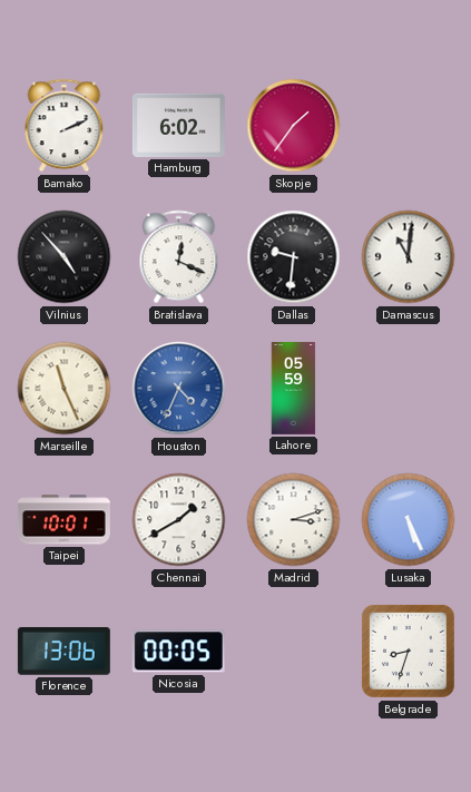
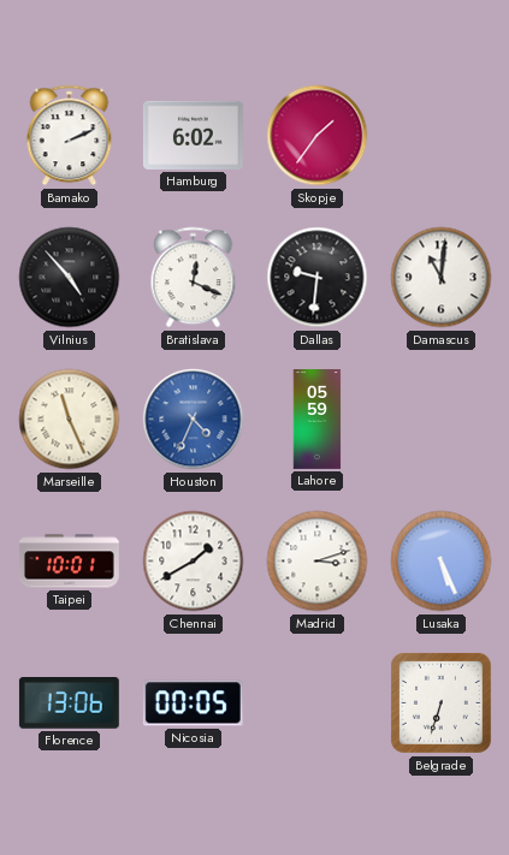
Belgrade: 8:33 -> 6:33
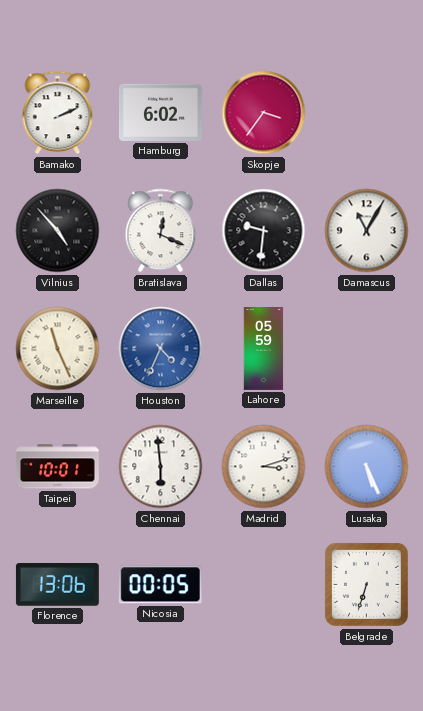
Skopje: 1:36 -> 3:36
Damascus: 11:01 -> 11:05
Chennai: 1:40 -> 5:59
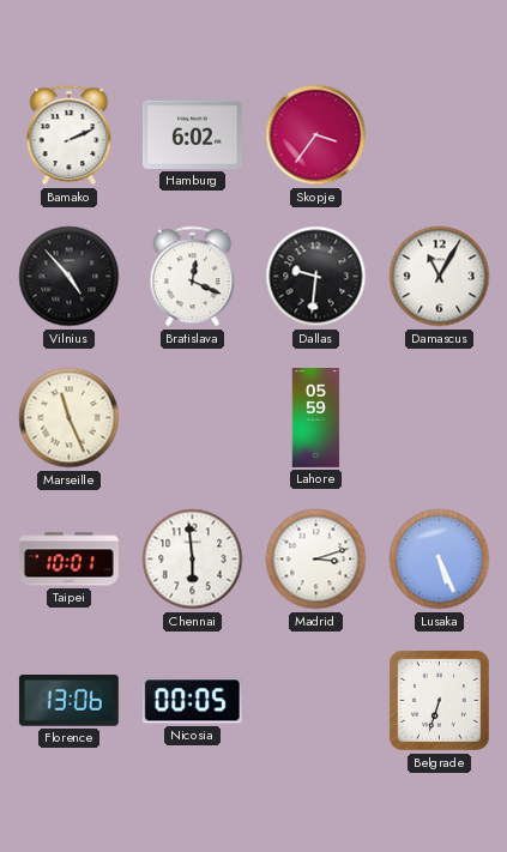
Houston: 4:34 -> none
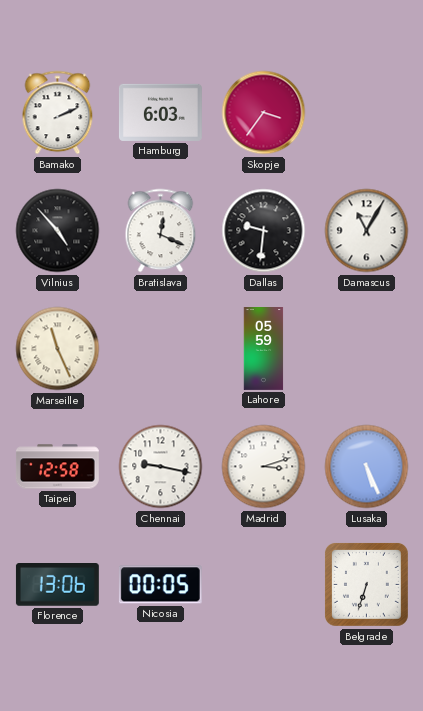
Hamburg: 6:02 -> 6:03
Taipei: 10:01 -> 12:58
Chennai: 5:59 -> 9:17
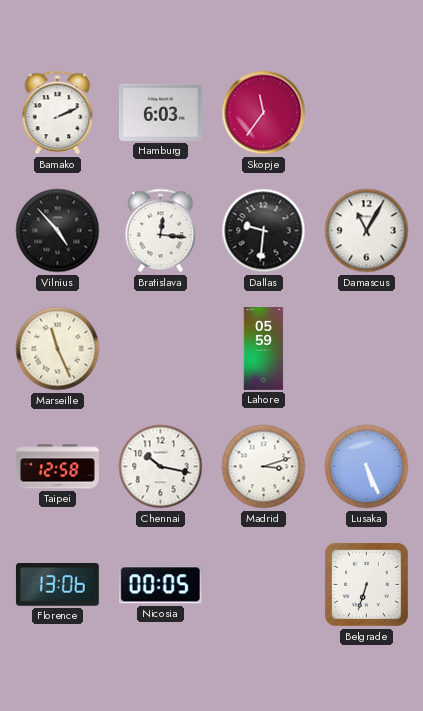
Skopje: 3:36 -> 11:36
Bratislava: 12:19 -> 12:16
Chennai: 9:17 -> 10:17
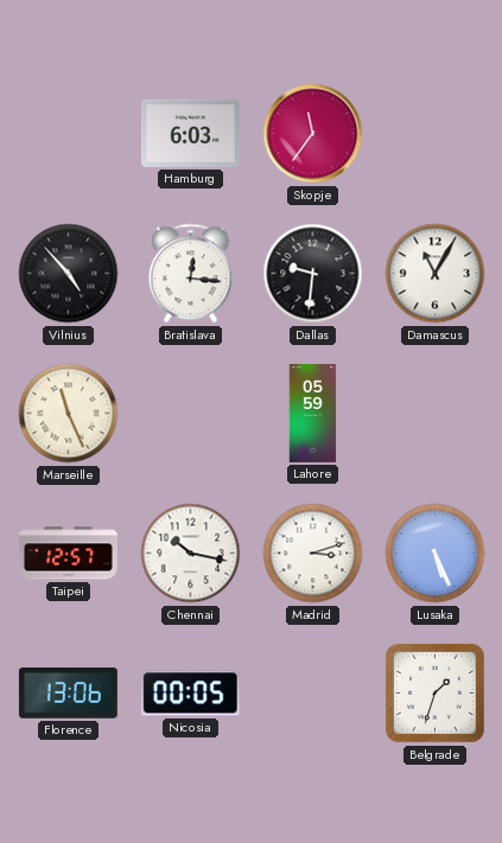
Bamako: 2:11 -> none
Taipei: 12:58 -> 12:57
Belgrade: 6:33 -> 1:33
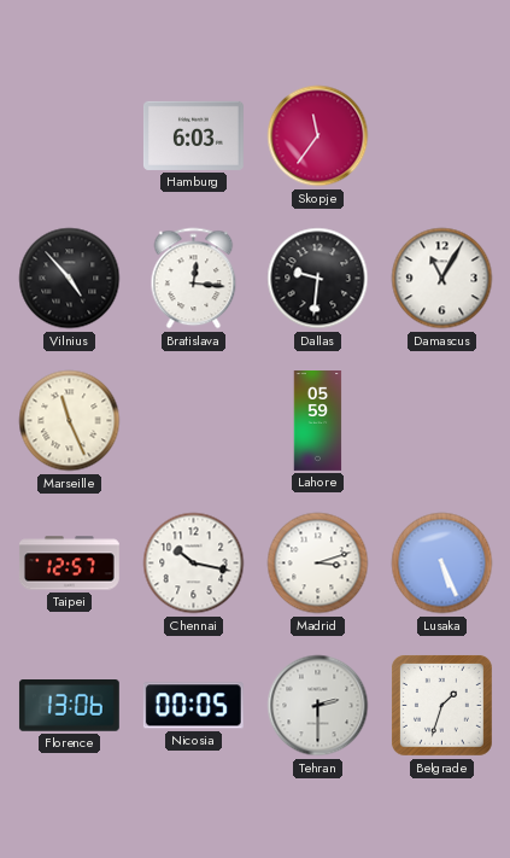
Tehran: none -> 2:30
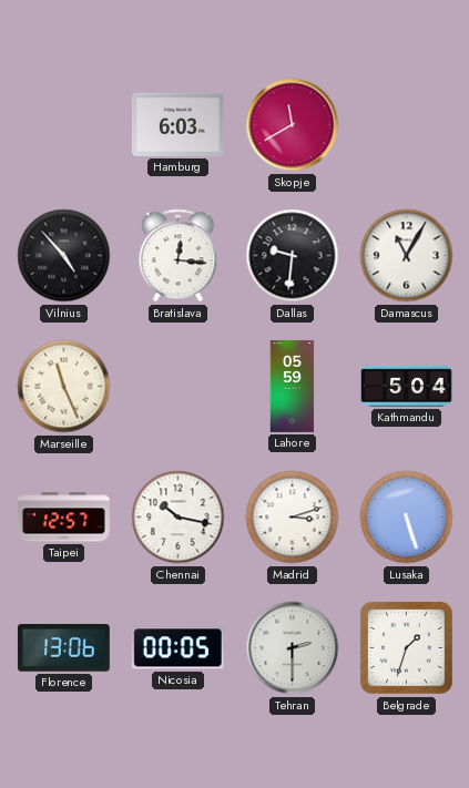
Skopje: 11:36 -> 11:40
Kathmandu: none -> 5:04
Lusaka: 5:26 -> 5:27
